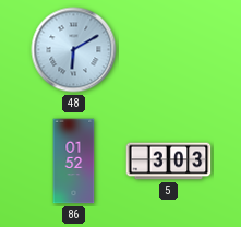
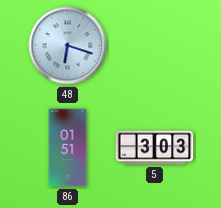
48: 6:10 -> 6:18
86: 01:52 -> 01:51
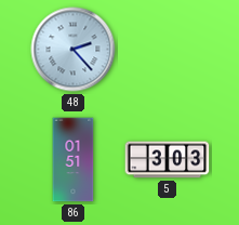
48: 6:18 -> 2:23
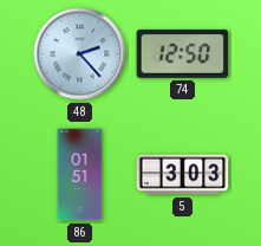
74: none -> 12:50
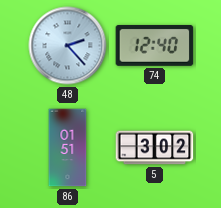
74: 12:50 -> 12:40
5: 3:03 -> 3:02
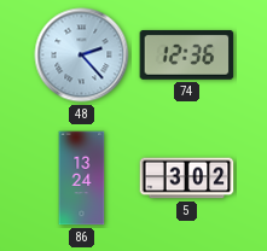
74: 12:40 -> 12:36
86: 01:51 -> 13:24
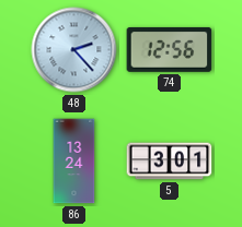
74: 12:36 -> 12:56
5: 3:02 -> 3:01
